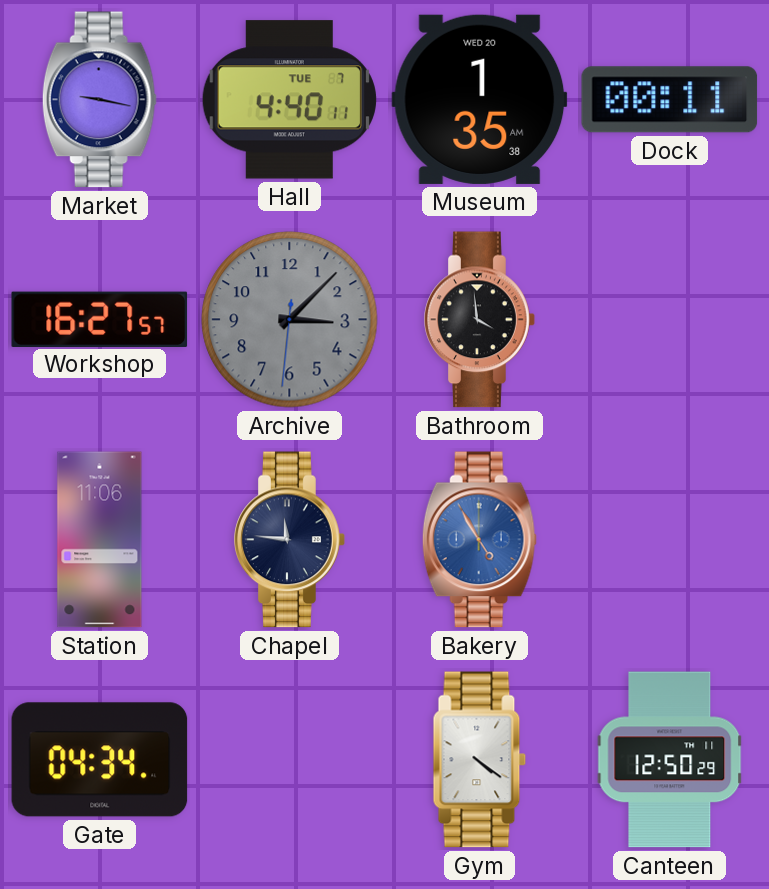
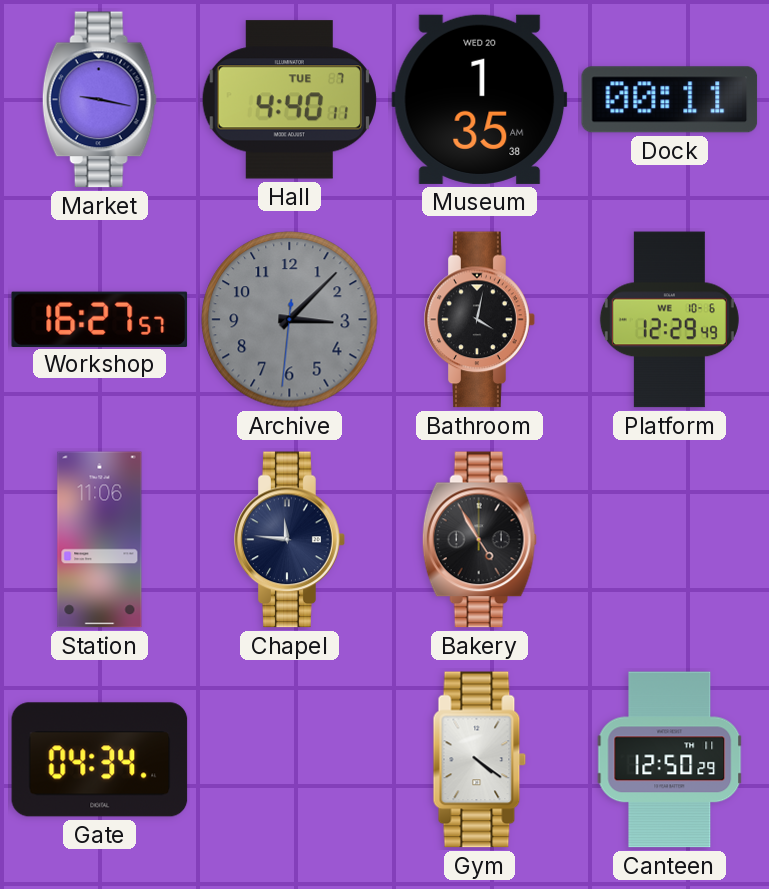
Bathroom: 3:59 -> 4:02
Platform: none -> 12:29
Bakery dial: blue -> black
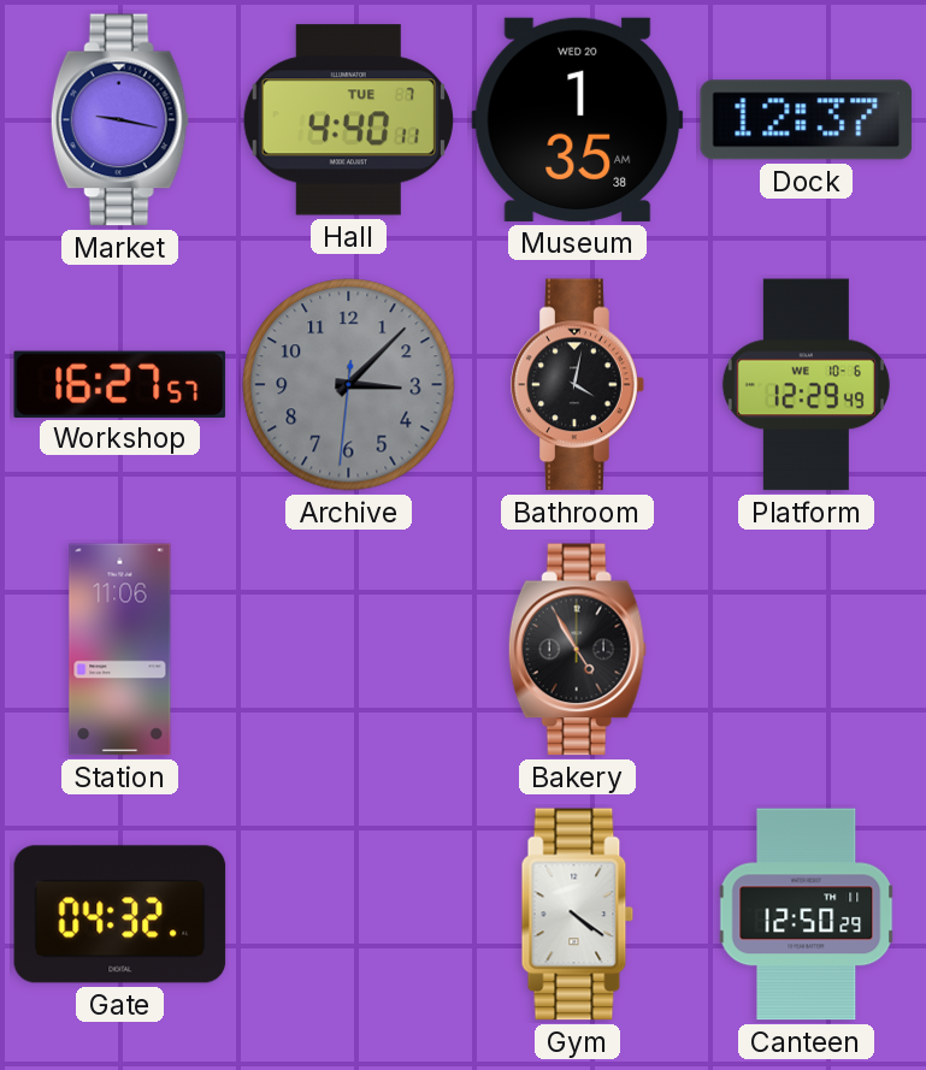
Dock: 00:11 -> 12:37
Chapel: 11:46 -> none
Gate: 04:34 -> 04:32
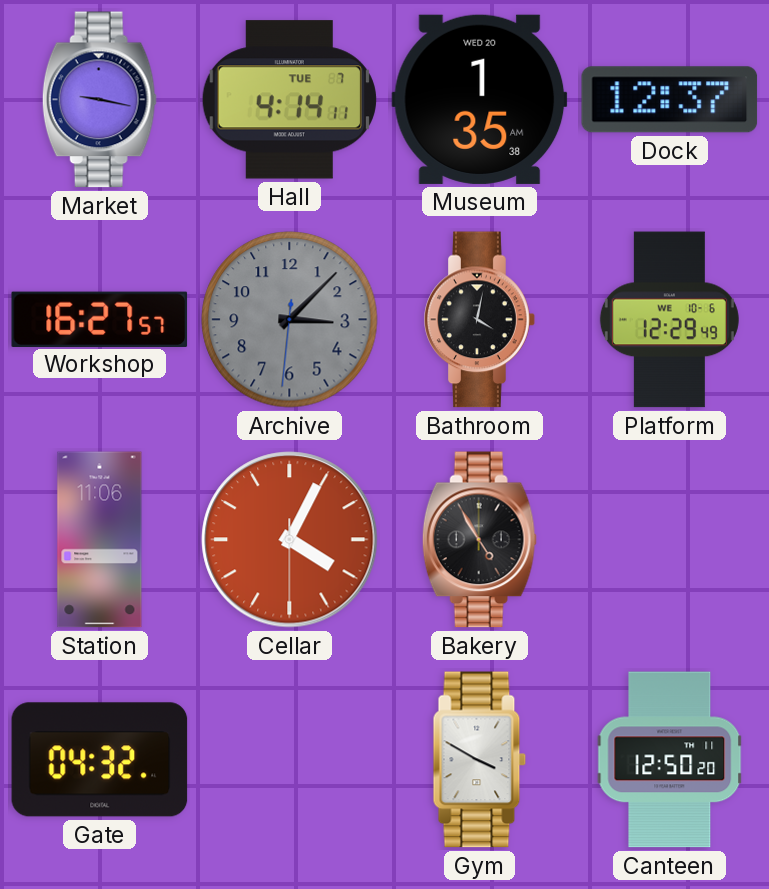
Hall: 4:40 -> 4:14
Cellar: none -> 4:04
Gym: 4:21 -> 3:50
Canteen: 12:50:29 -> 12:50:20
